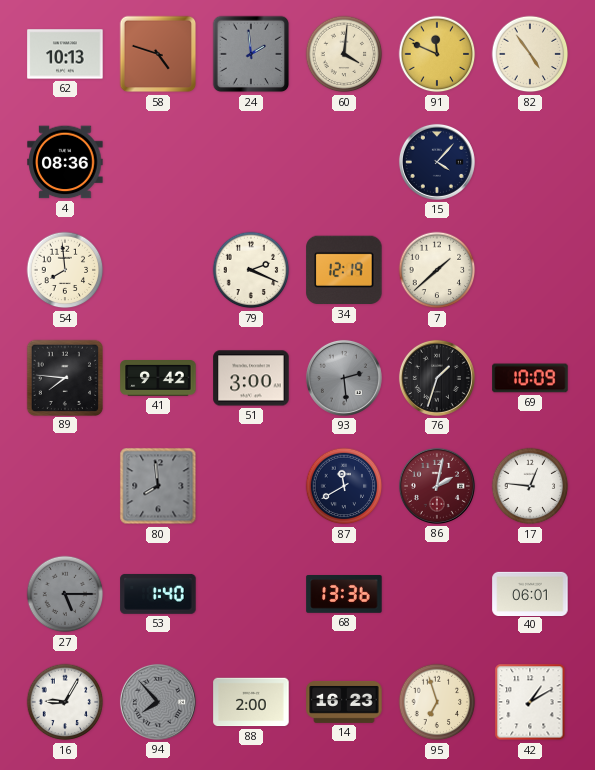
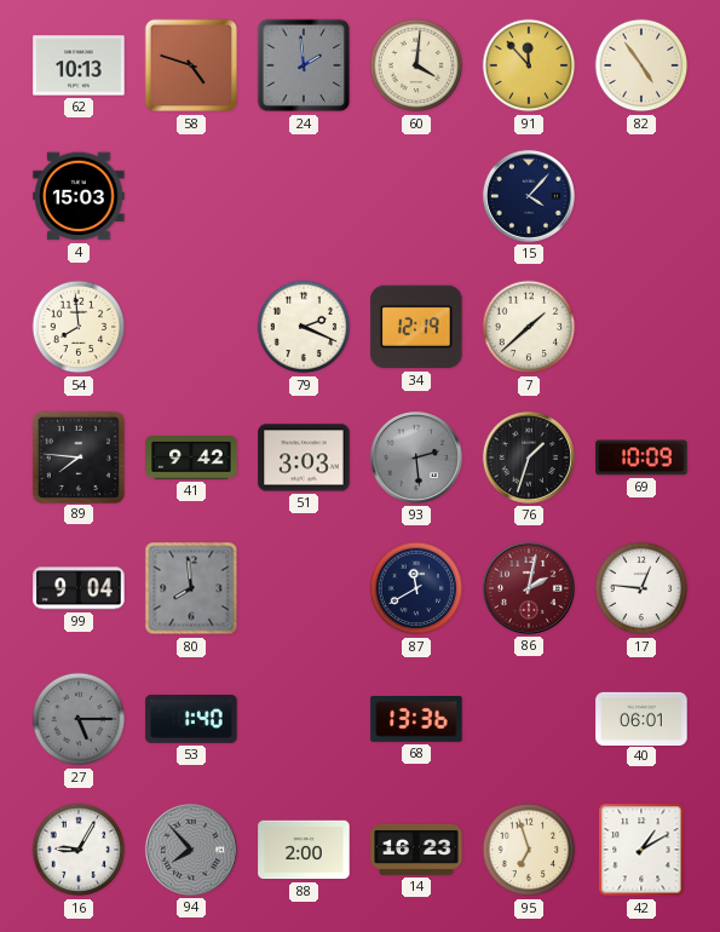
91: 11:49 -> 11:53
4: 08:36 -> 15:03
51: 3:00 -> 3:03
99: none -> 9:04
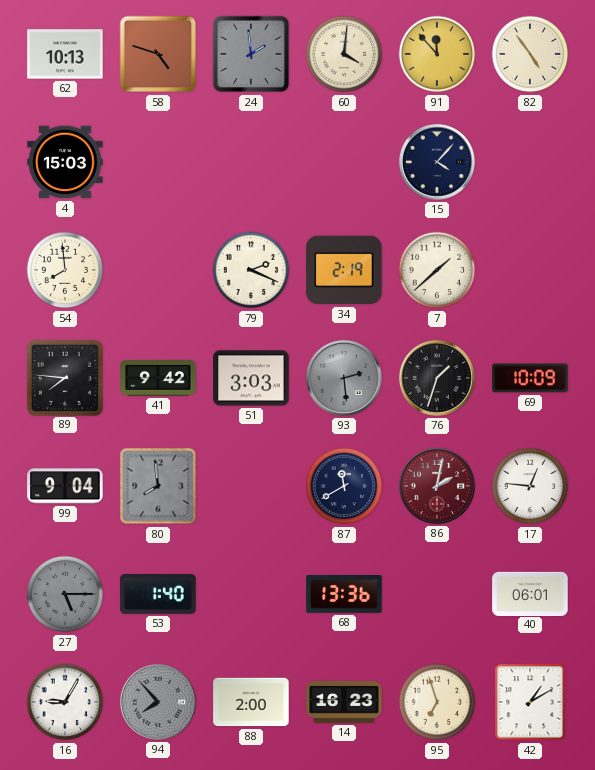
34: 12:19 -> 2:19
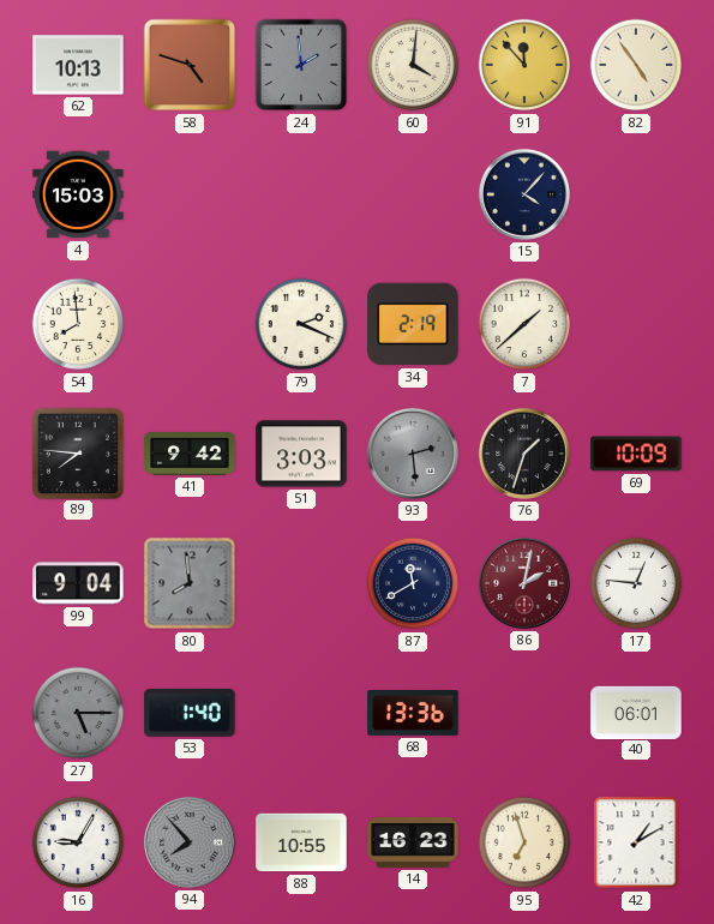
88: 2:00 -> 10:55
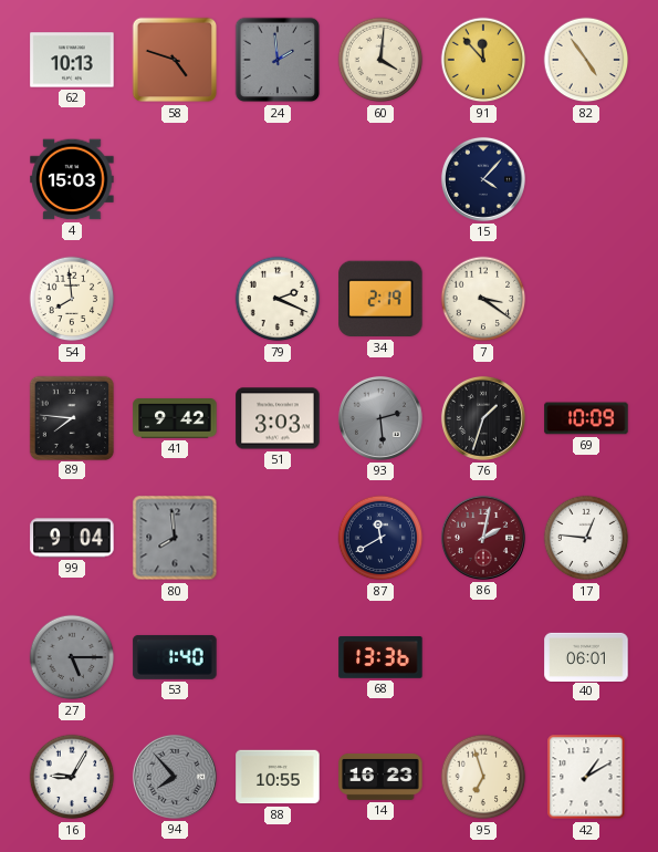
7: 1:38 -> 3:21
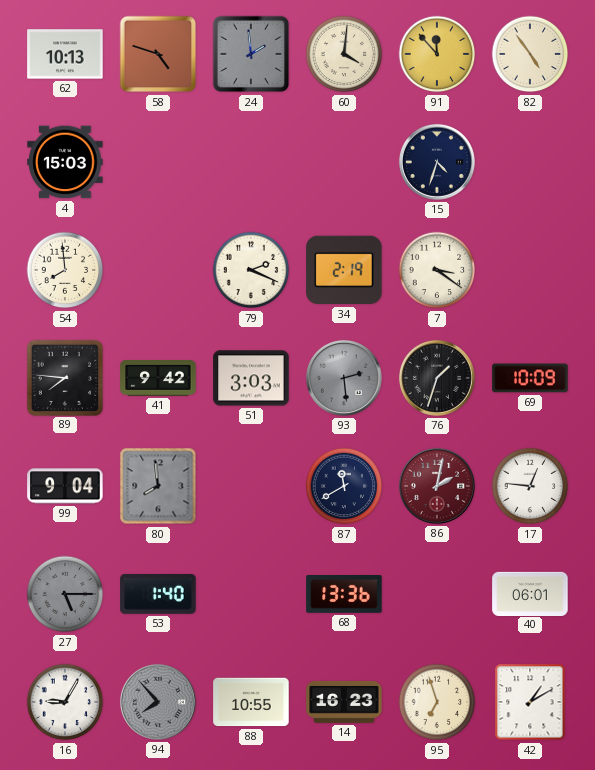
15: 4:07 -> 4:33
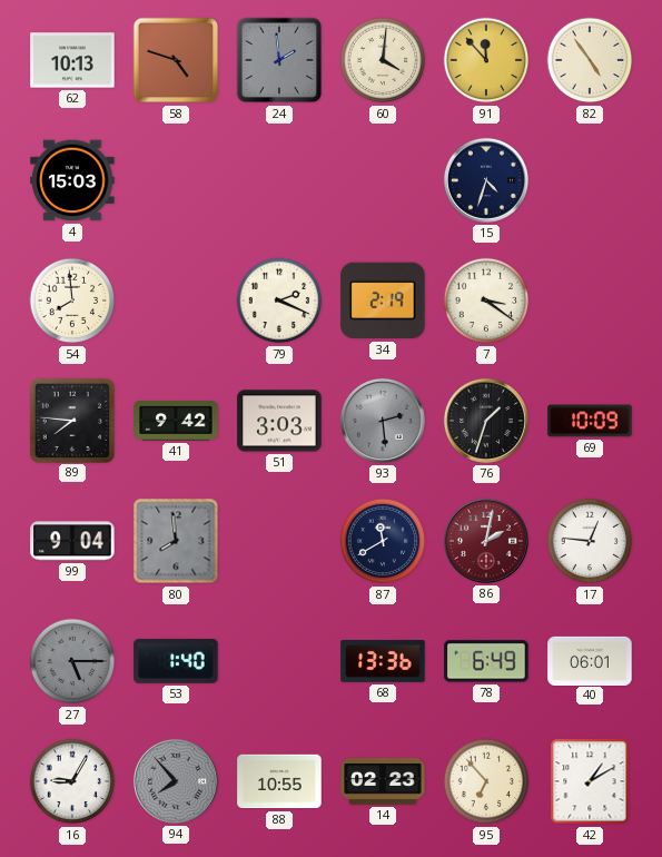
78: none -> 6:49
14: 16:23 -> 02:23
95: 6:57 -> 6:53
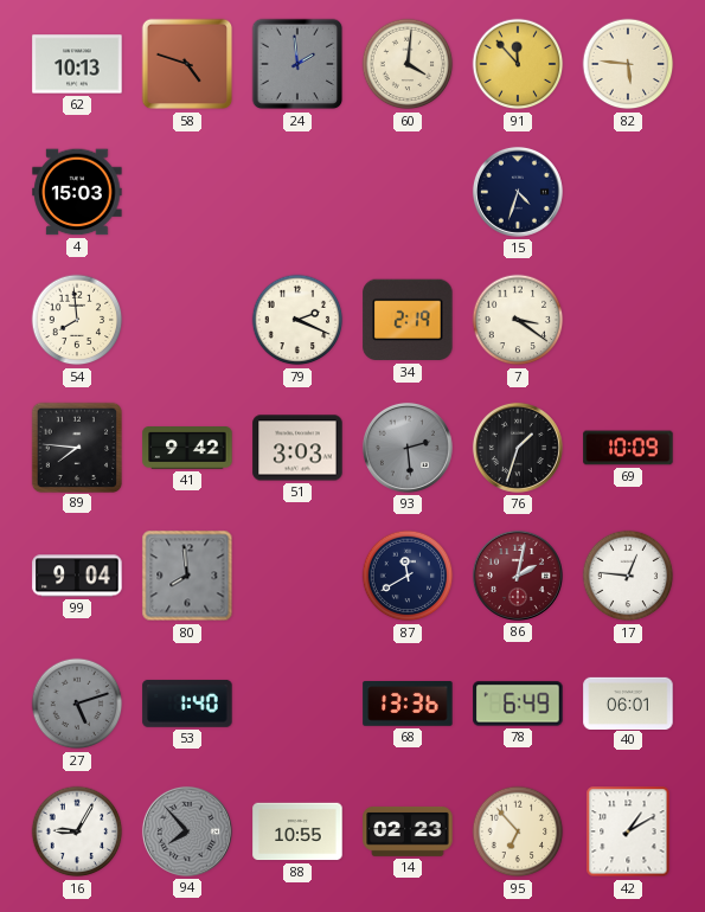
82: 4:54 -> 5:46
27: 5:15 -> 5:12
